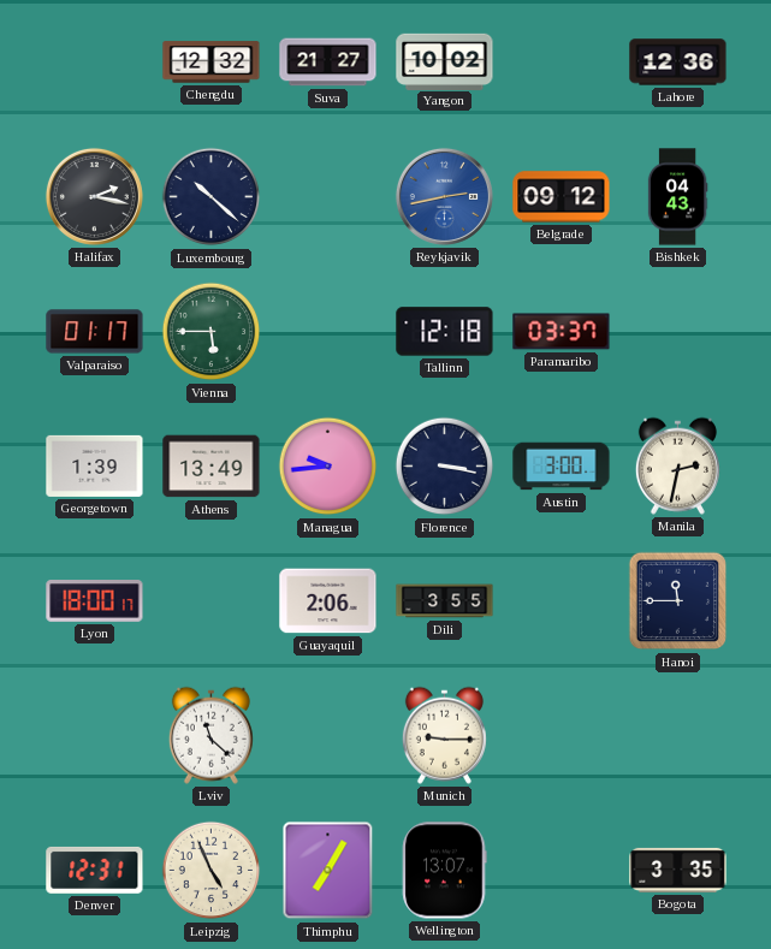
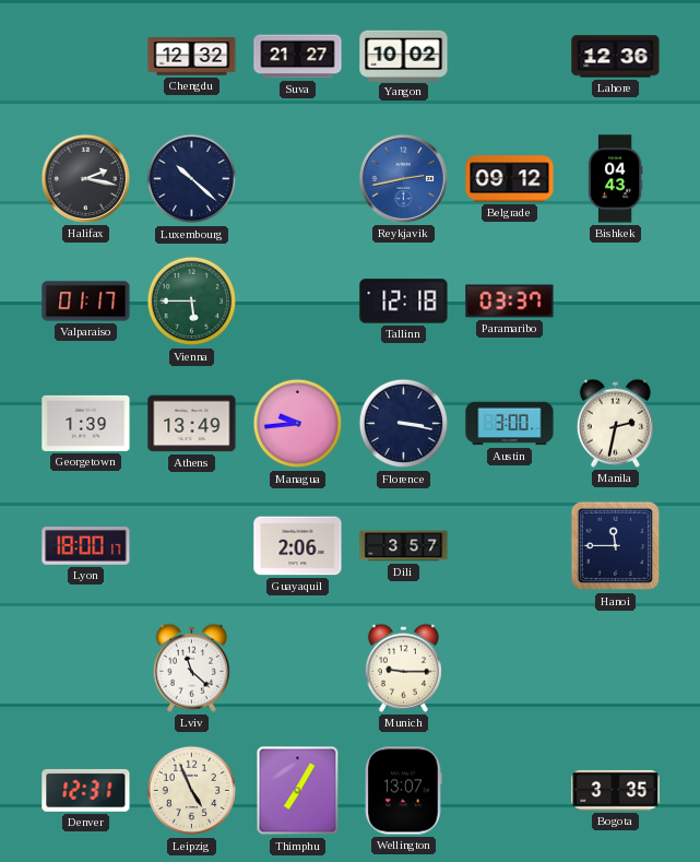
Dili: 3:55 -> 3:57
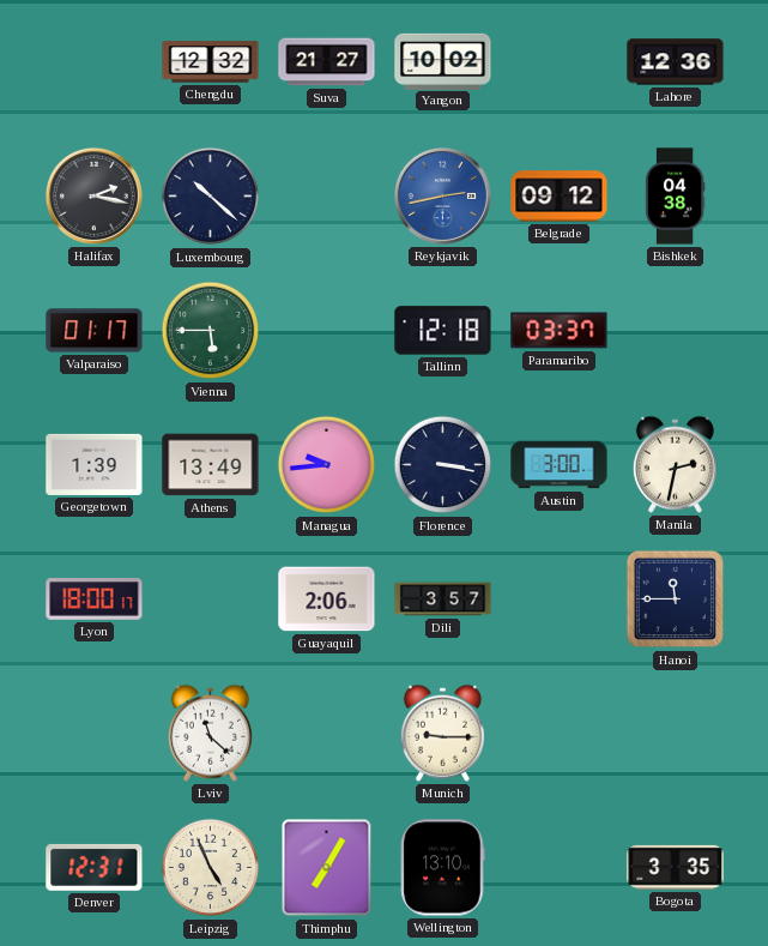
Bishkek: 04:43 -> 04:38
Wellington: 13:07 -> 13:10
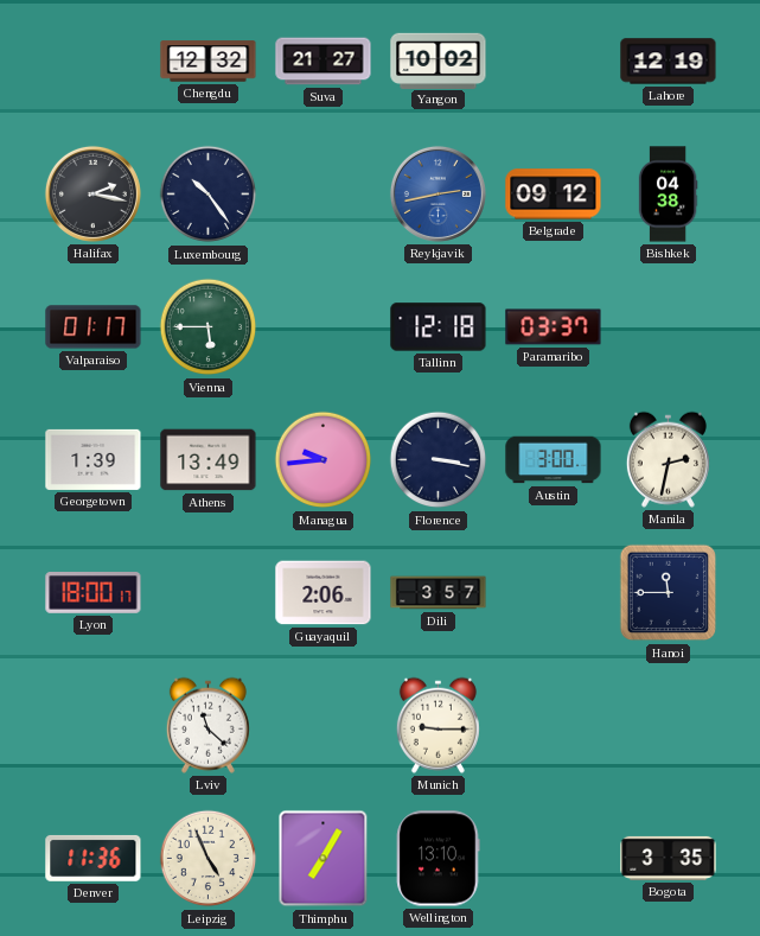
Lahore: 12:36 -> 12:19
Luxembourg: 10:22 -> 10:24
Denver: 12:31 -> 11:36
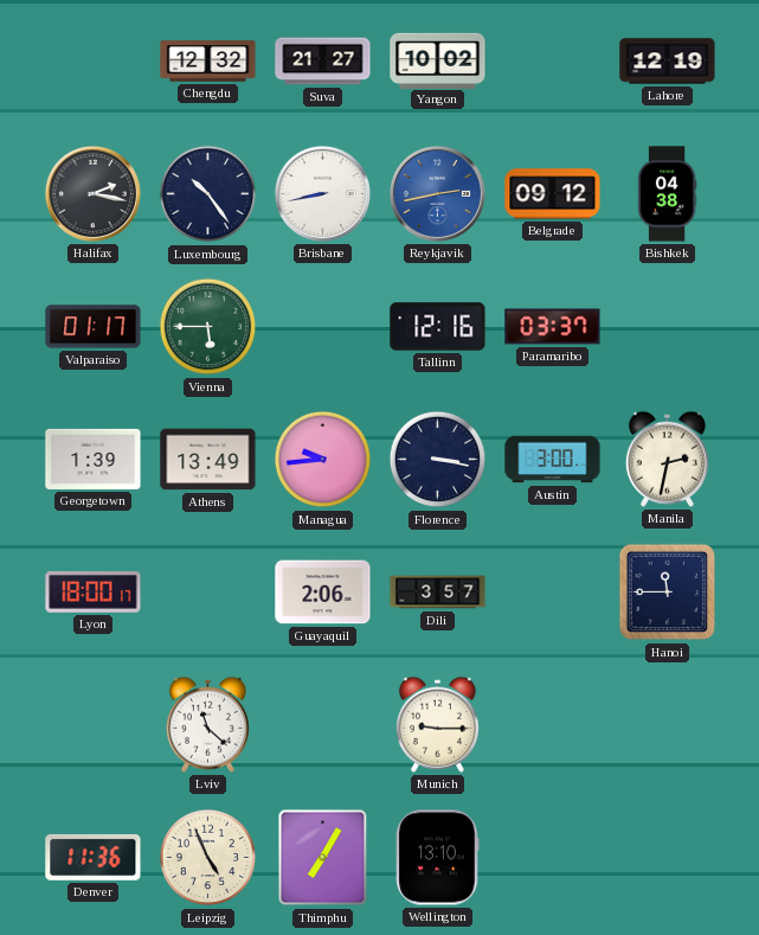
Brisbane: none -> 8:43
Tallinn: 12:18 -> 12:16
Bogota: 3:35 -> none
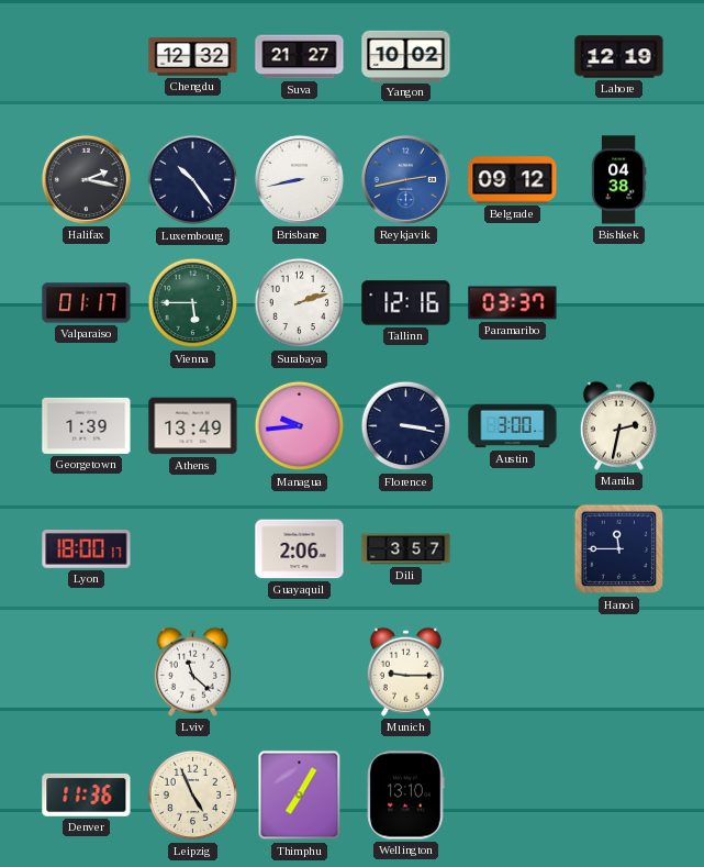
Surabaya: none -> 2:12
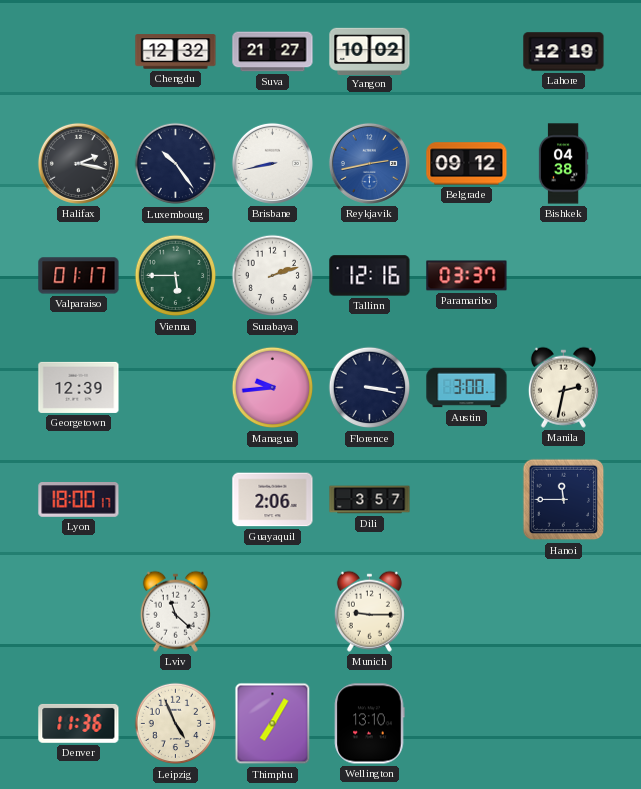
Georgetown: 1:39 -> 12:39
Athens: 13:49 -> none
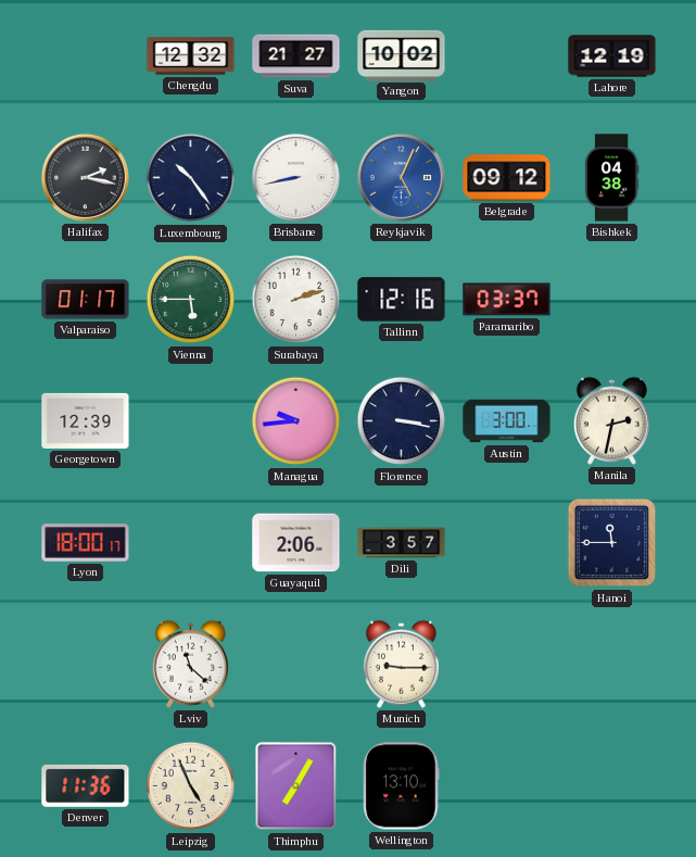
Reykjavik: 2:43 -> 5:04
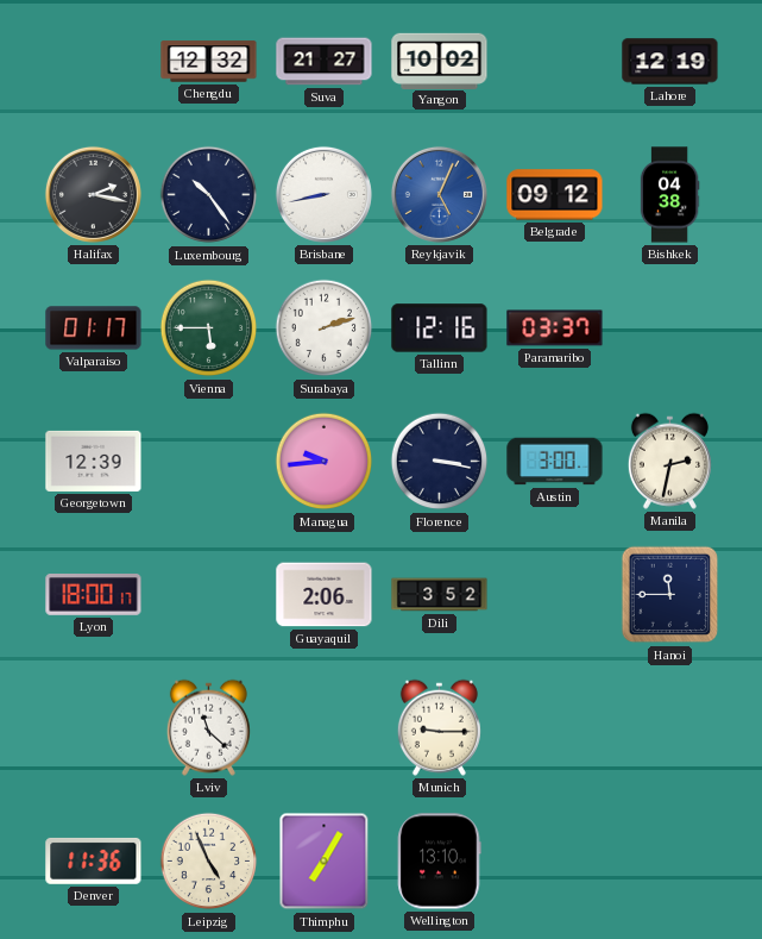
Dili: 3:57 -> 3:52
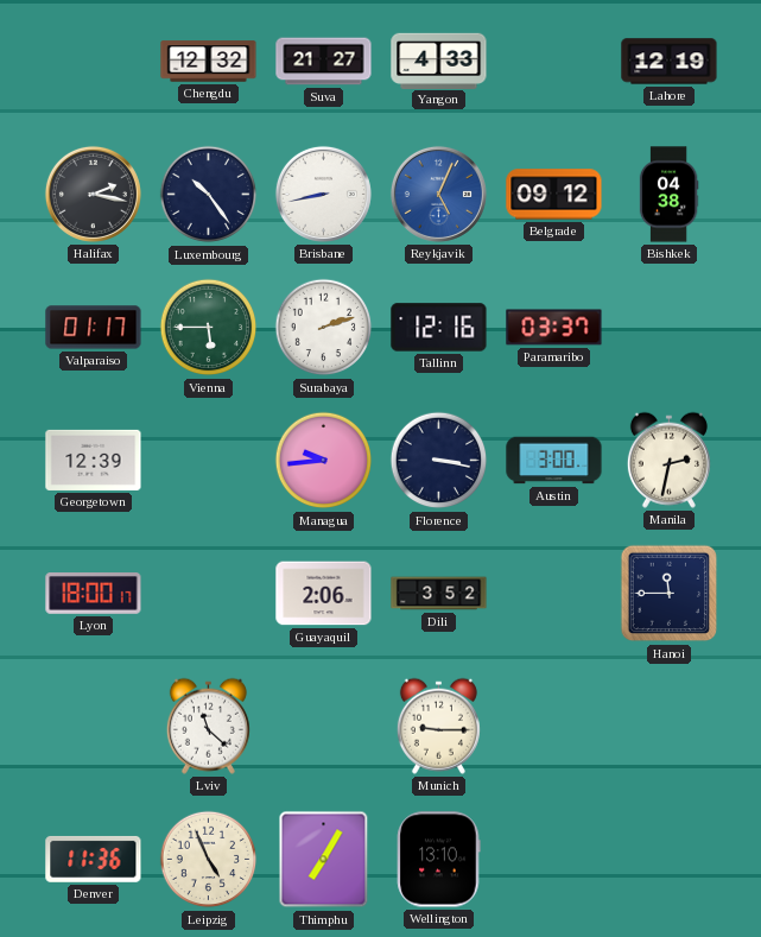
Yangon: 10:02 -> 4:33
